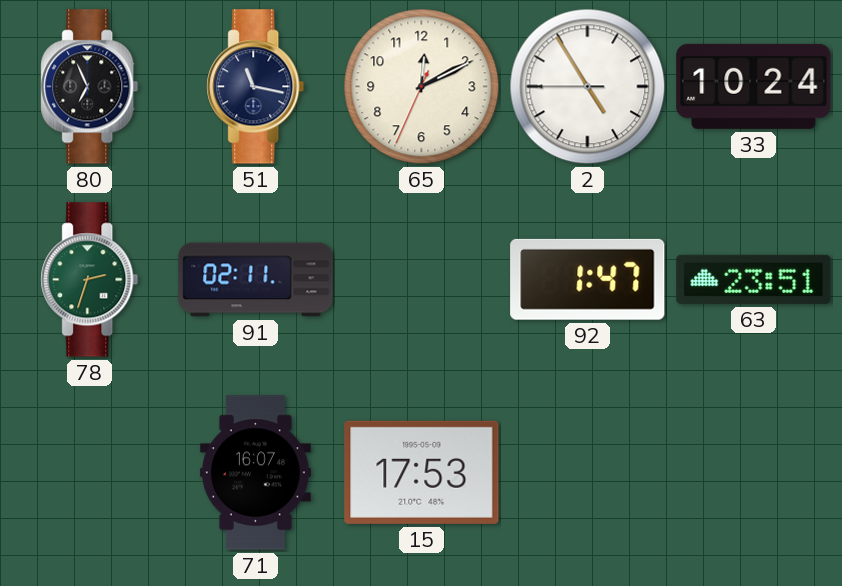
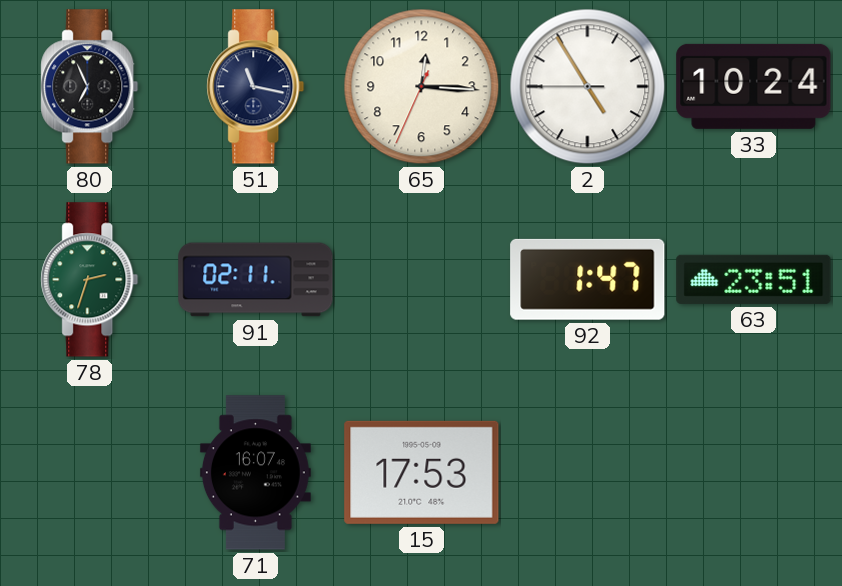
65: 12:10 -> 12:15
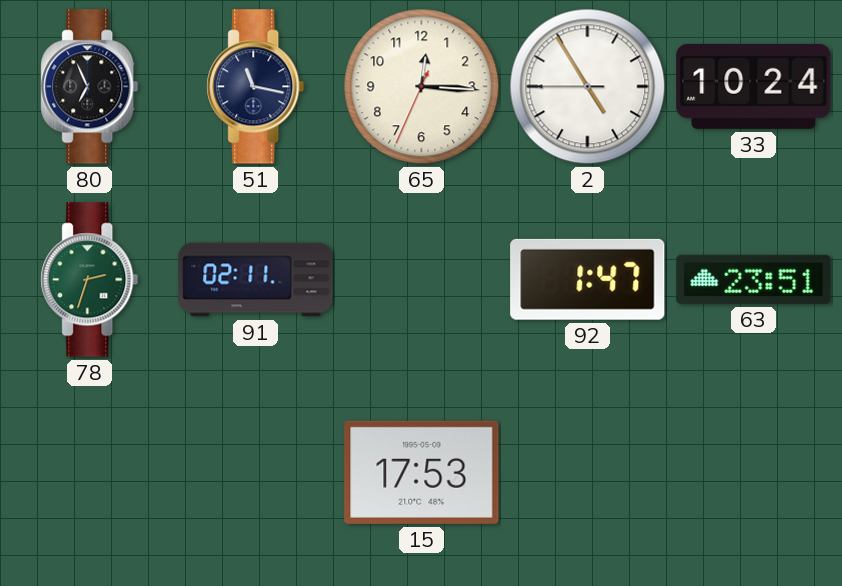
71: 16:07 -> none
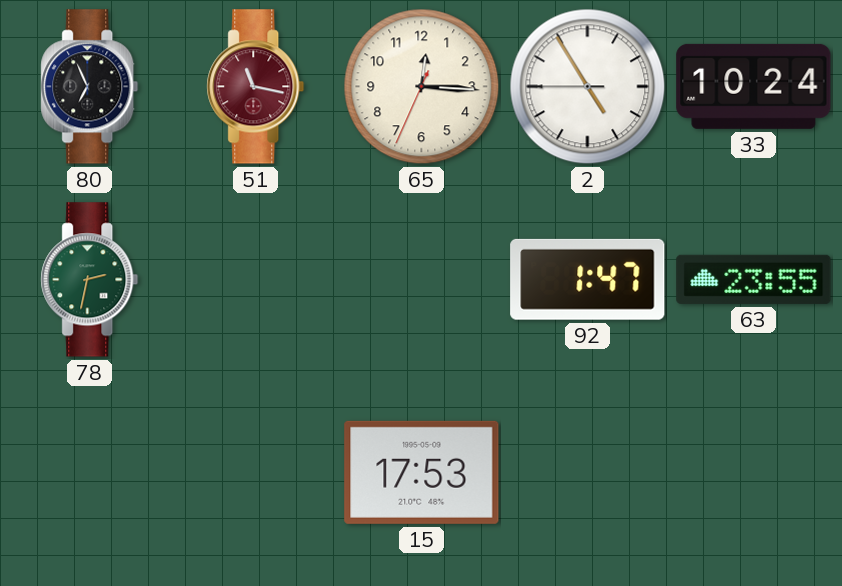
51 dial: navy -> burgundy
78: 2:33 -> 2:32
91: 02:11 -> none
63: 23:51 -> 23:55
